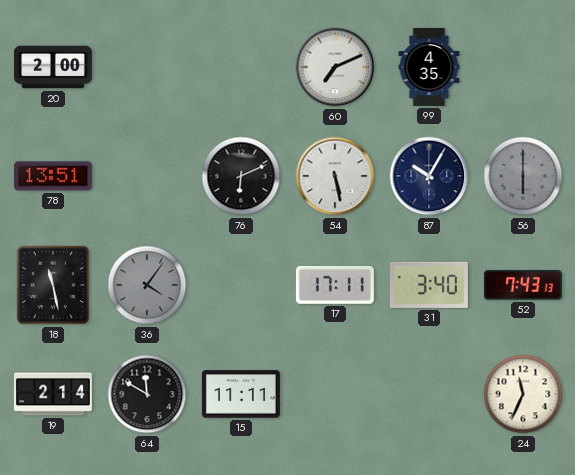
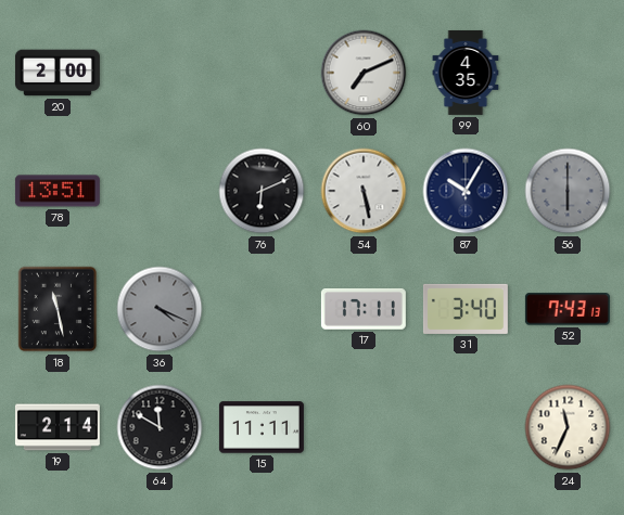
36: 4:06 -> 4:19
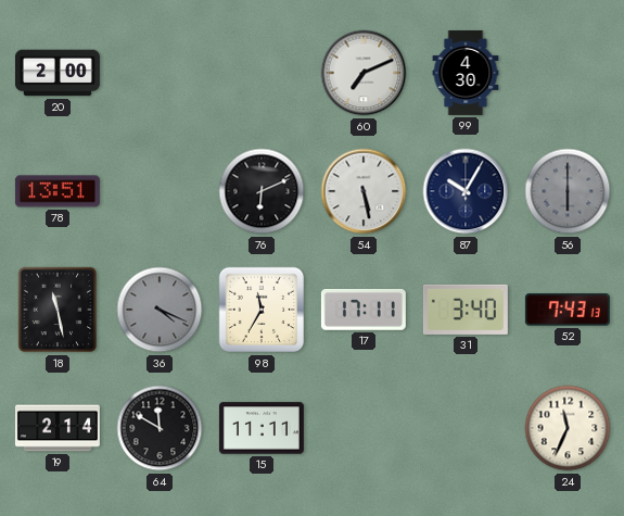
99: 4:35 -> 4:30
98: none -> 11:35
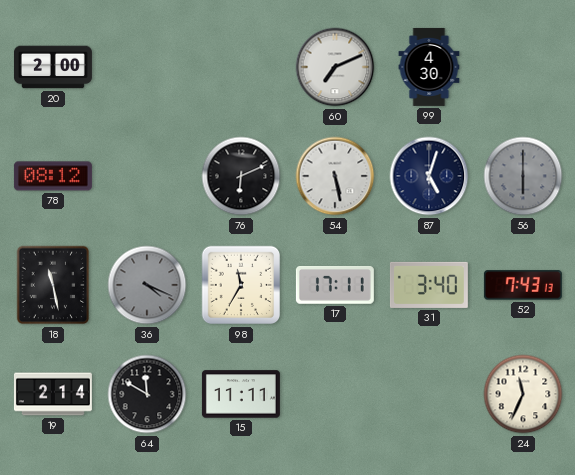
78: 13:51 -> 08:12
87: 10:05 -> 5:03
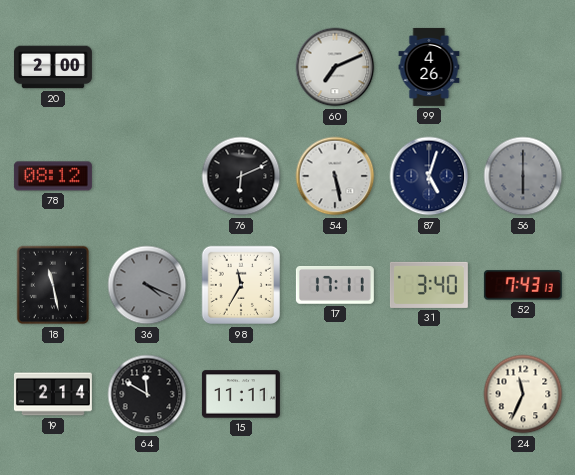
99: 4:30 -> 4:26
